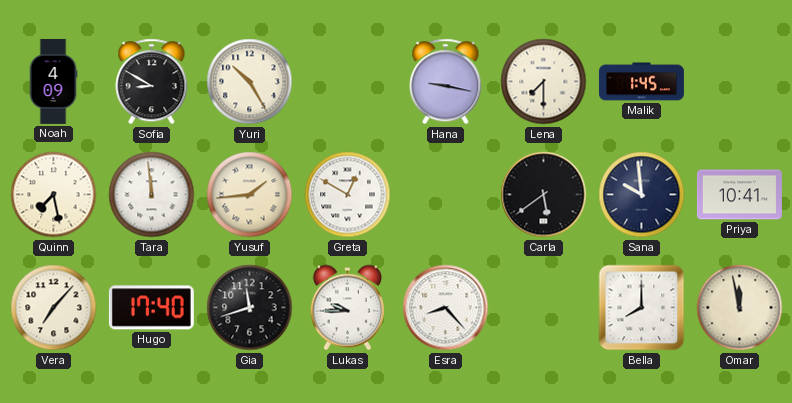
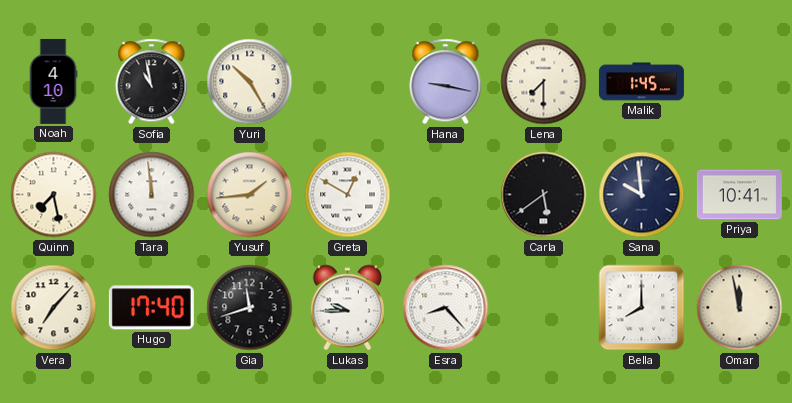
Noah: 4:09 -> 4:10
Sofia: 8:50 -> 10:58
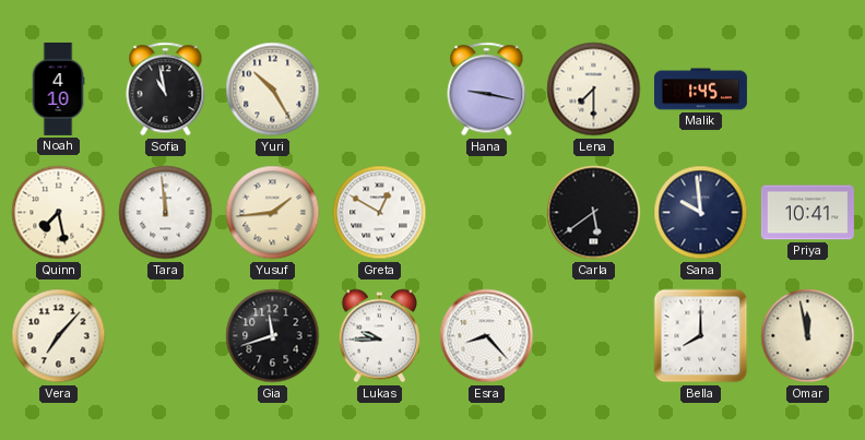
Hugo: 17:40 -> none
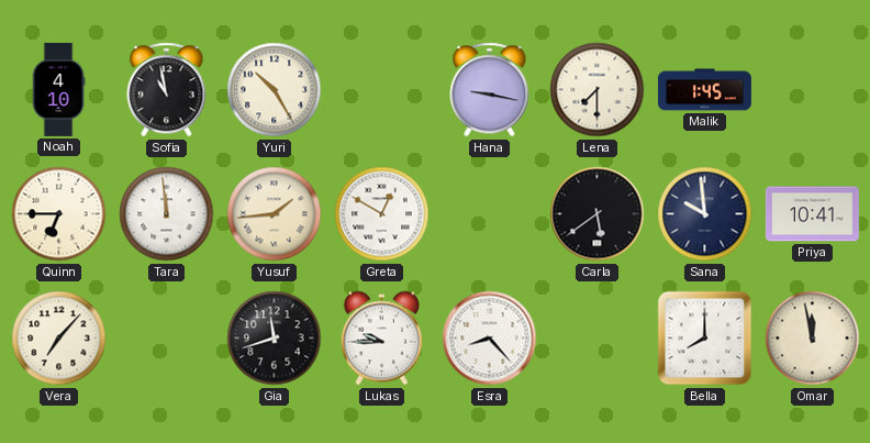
Quinn: 7:28 -> 6:45
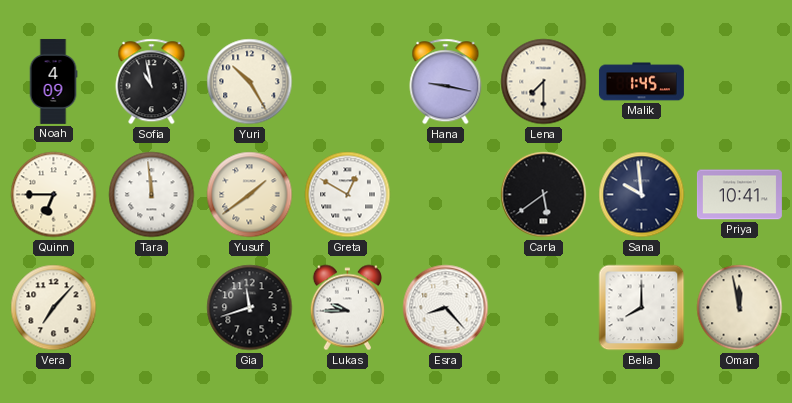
Noah: 4:10 -> 4:09
Yusuf: 1:44 -> 1:39
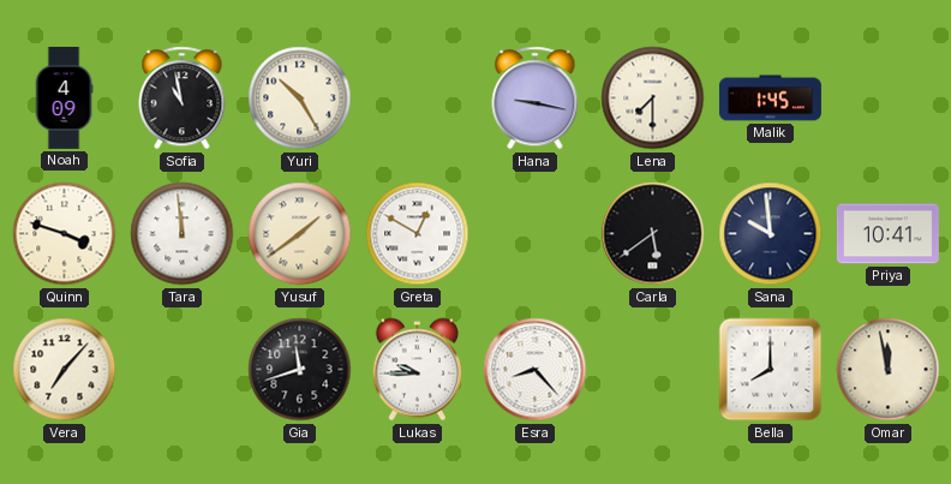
Quinn: 6:45 -> 3:48
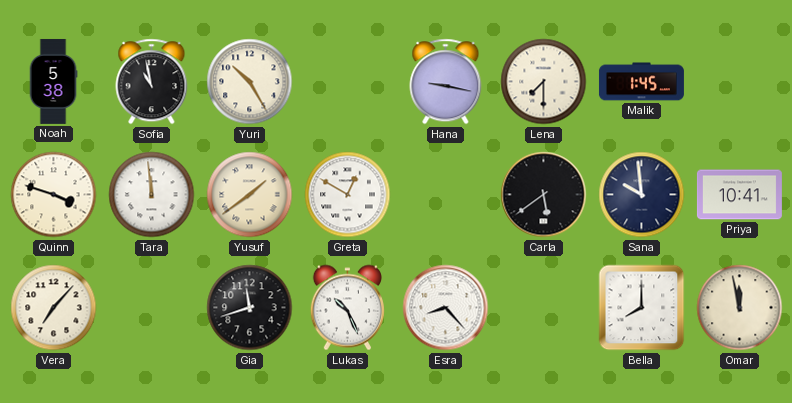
Noah: 4:09 -> 5:38
Lukas: 9:45 -> 10:26
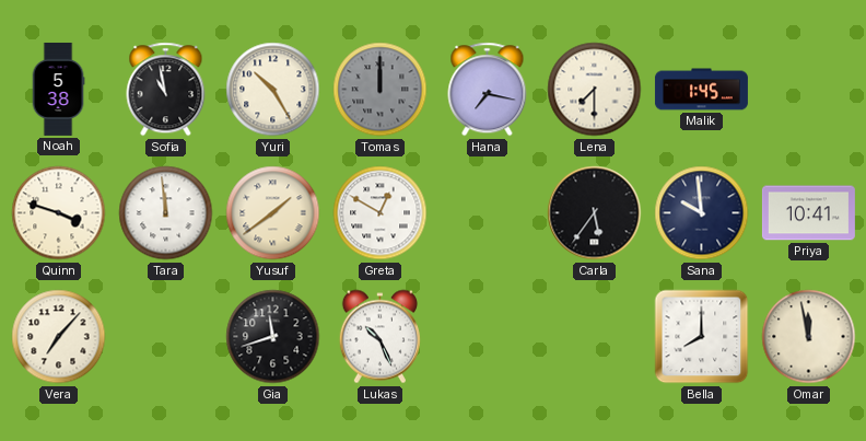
Tomas: none -> 12:00
Hana: 9:17 -> 7:17
Carla: 5:39 -> 5:36
Esra: 8:23 -> none
